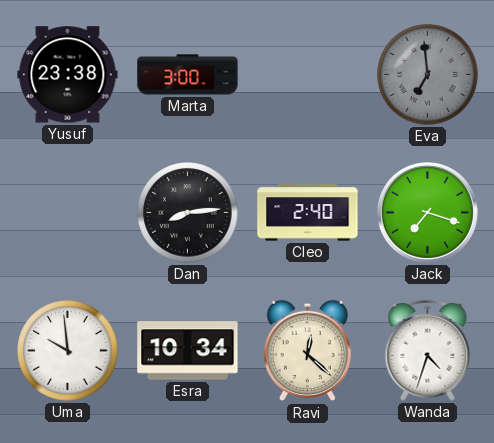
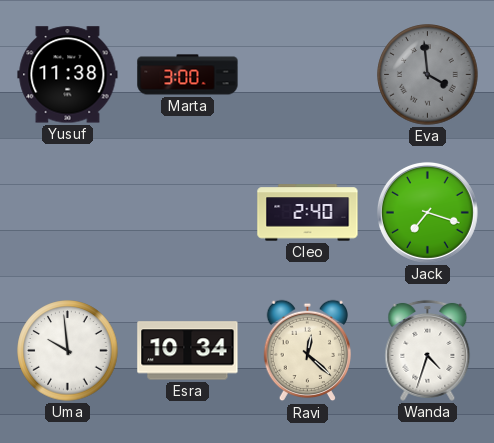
Yusuf: 23:38 -> 11:38
Eva: 6:59 -> 3:59
Dan: 8:14 -> none
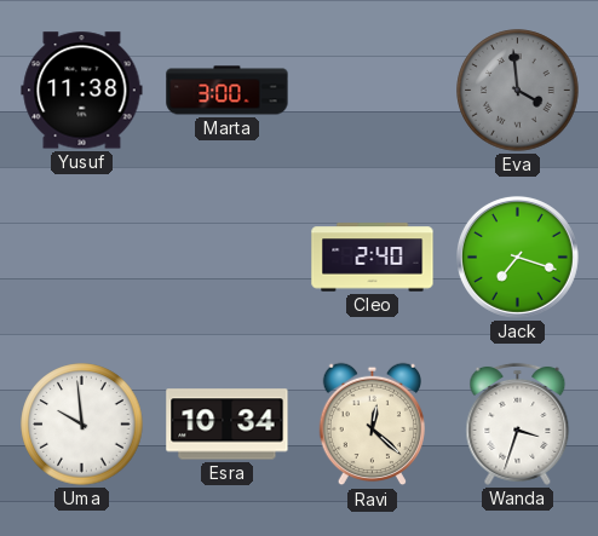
Wanda: 4:33 -> 3:33
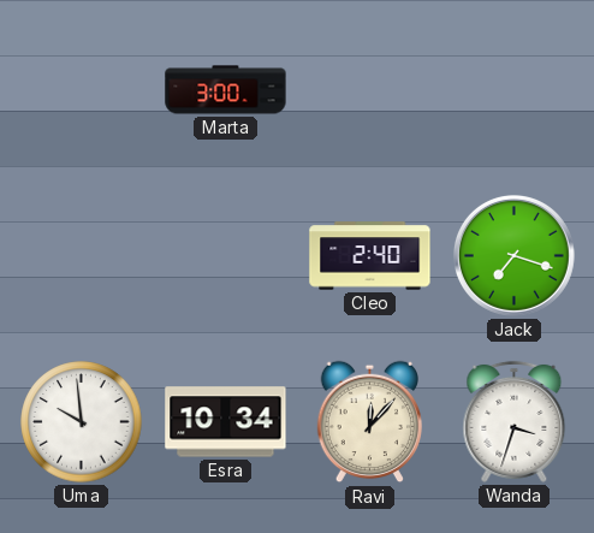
Yusuf: 11:38 -> none
Eva: 3:59 -> none
Ravi: 12:22 -> 12:07
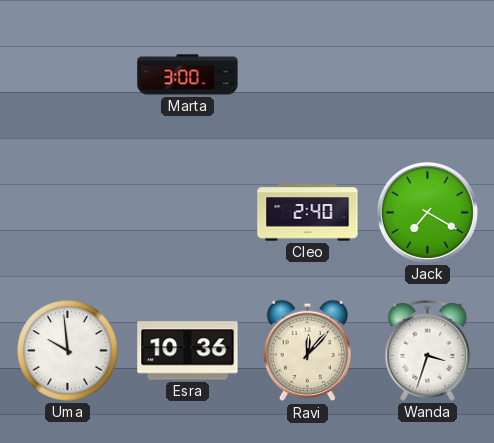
Jack: 7:18 -> 7:20
Esra: 10:34 -> 10:36
